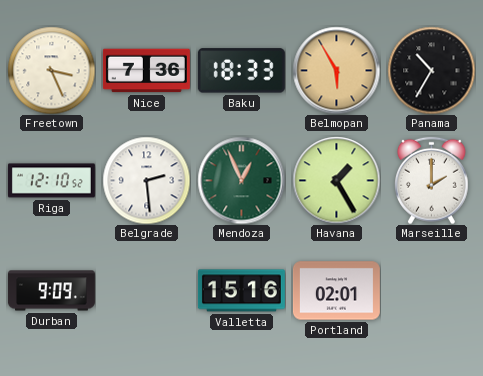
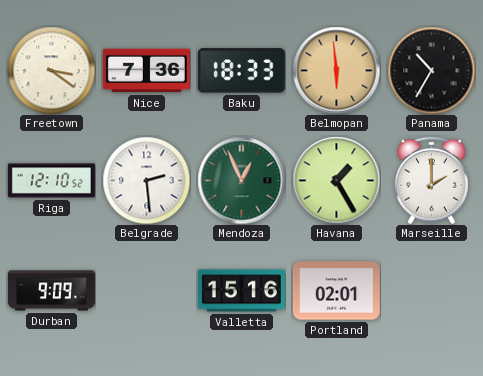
Freetown: 3:26 -> 3:21
Belmopan: 5:55 -> 5:59
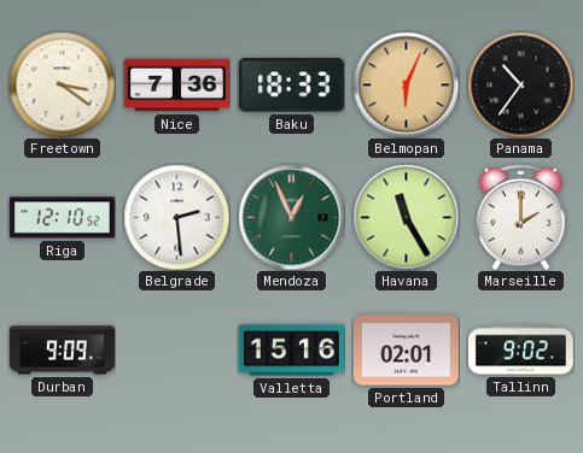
Belmopan: 5:59 -> 6:04
Panama: 10:35 -> 10:36
Havana: 1:25 -> 11:25
Tallinn: none -> 9:02
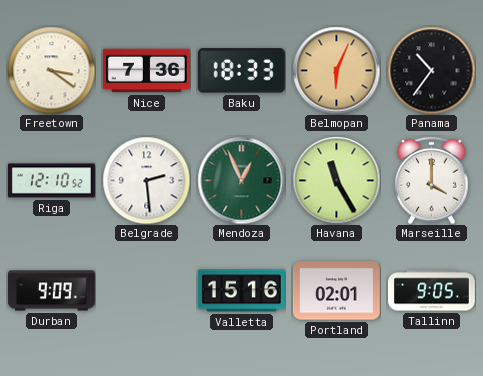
Marseille: 2:00 -> 4:00
Tallinn: 9:02 -> 9:05
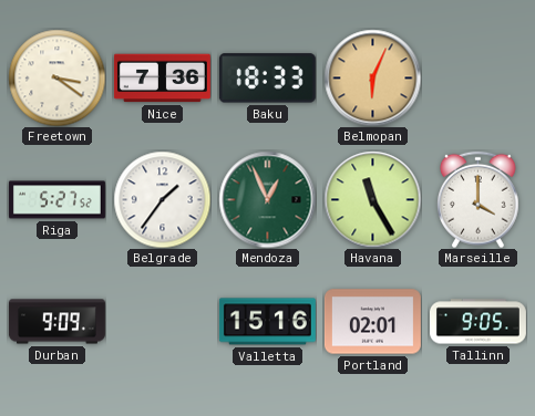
Panama: 10:36 -> none
Riga: 12:10 -> 5:27
Belgrade: 2:29 -> 1:36
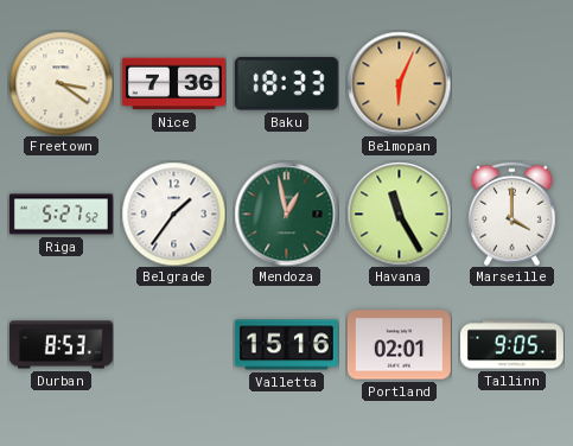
Mendoza: 12:56 -> 12:58
Durban: 9:09 -> 8:53
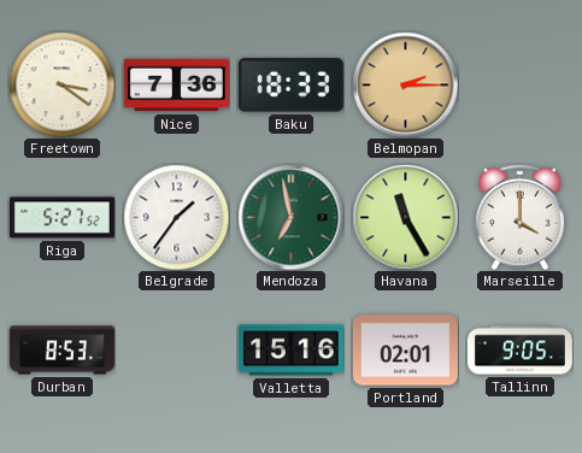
Belmopan: 6:04 -> 2:15
Mendoza: 12:58 -> 6:58
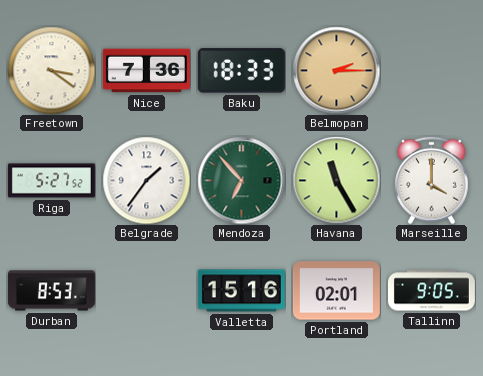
Mendoza: 6:58 -> 6:53
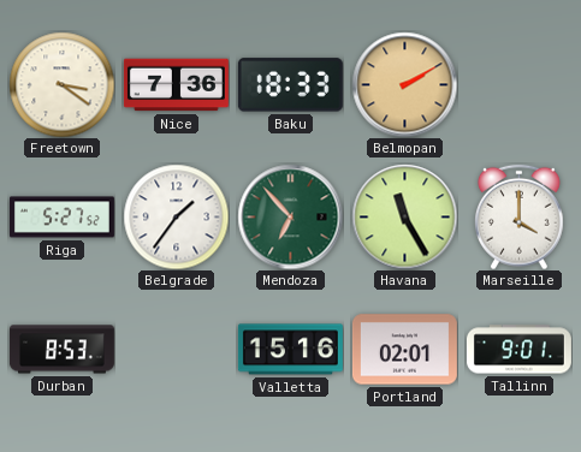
Belmopan: 2:15 -> 2:10
Tallinn: 9:05 -> 9:01
